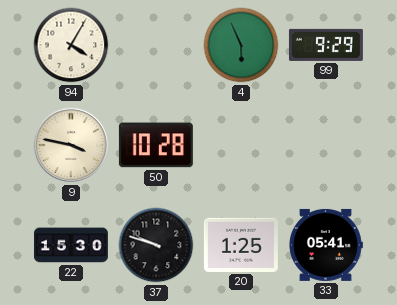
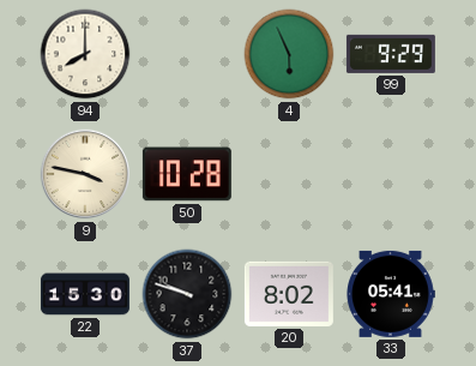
94: 4:05 -> 8:00
20: 1:25 -> 8:02
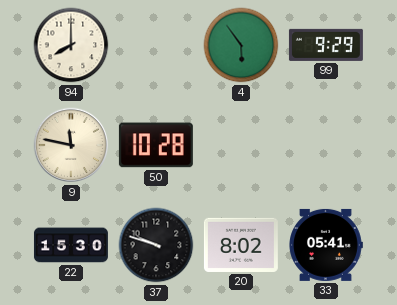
4: 5:56 -> 5:54
9: 3:47 -> 11:47
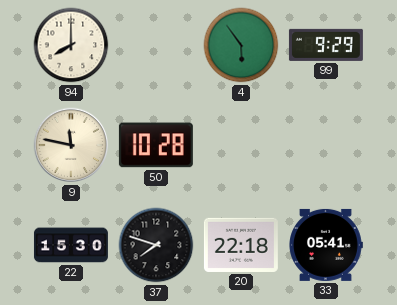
37: 9:48 -> 7:48
20: 8:02 -> 22:18
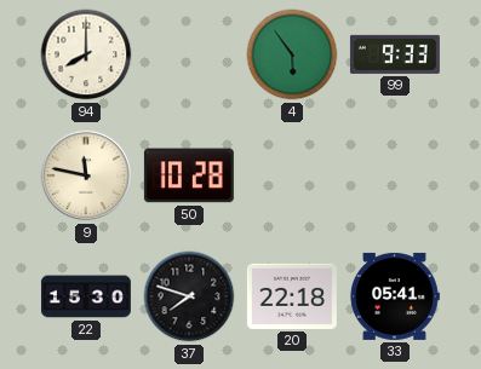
99: 9:29 -> 9:33
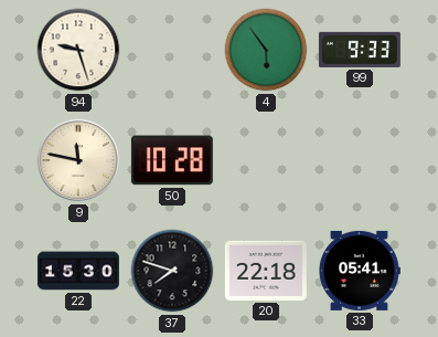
94: 8:00 -> 9:27
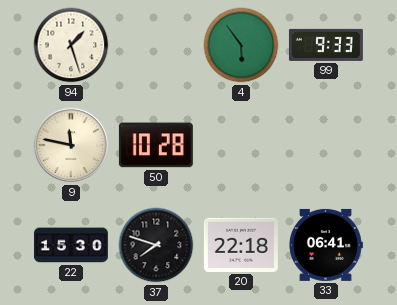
94: 9:27 -> 1:27
33: 05:41 -> 06:41
